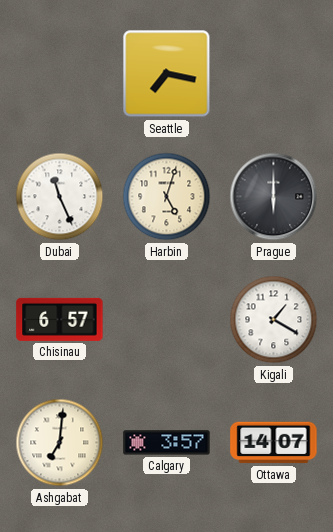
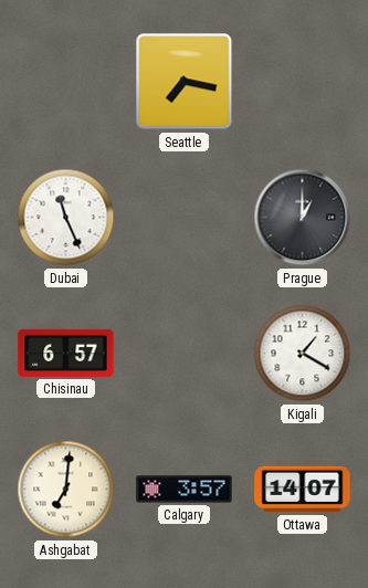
Harbin: 5:03 -> none
Prague: 6:00 -> 1:00
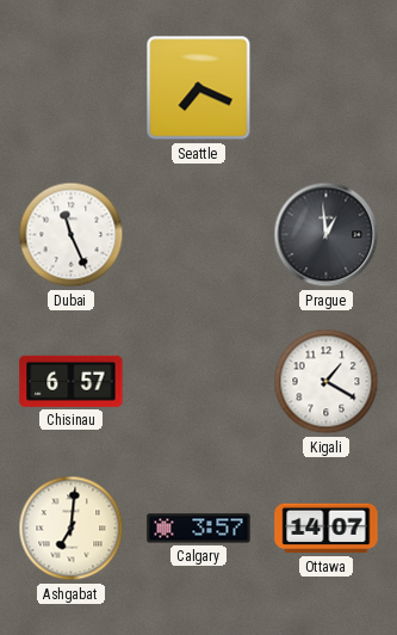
Seattle: 7:17 -> 7:19
Prague: 1:00 -> 12:59
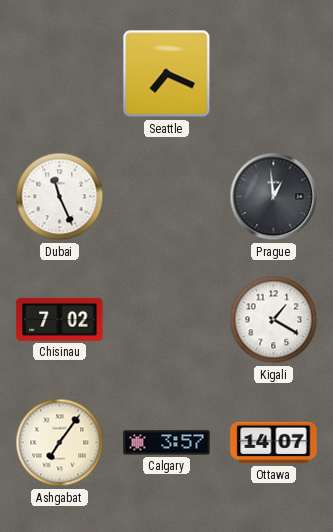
Chisinau: 6:57 -> 7:02
Ashgabat: 7:01 -> 7:06
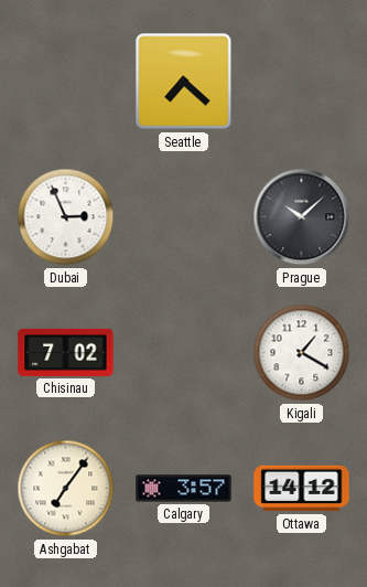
Seattle: 7:19 -> 7:22
Dubai: 11:26 -> 2:56
Prague: 12:59 -> 10:08
Ottawa: 14:07 -> 14:12
